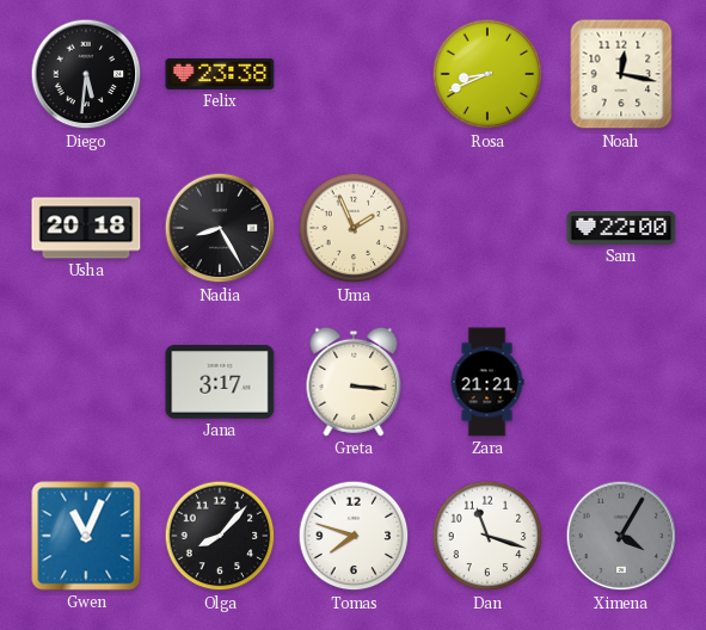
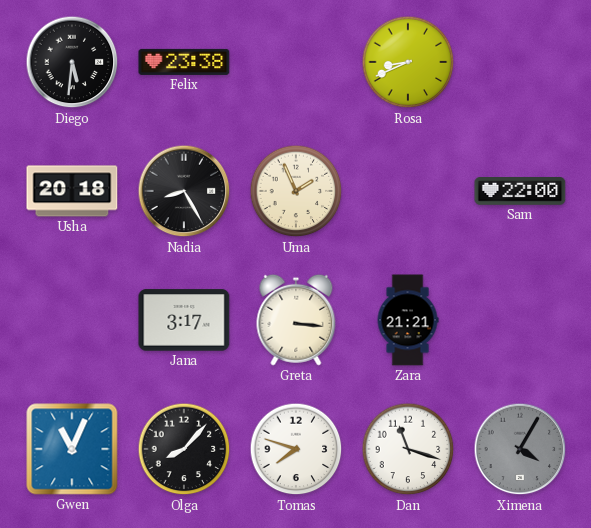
Noah: 12:17 -> none
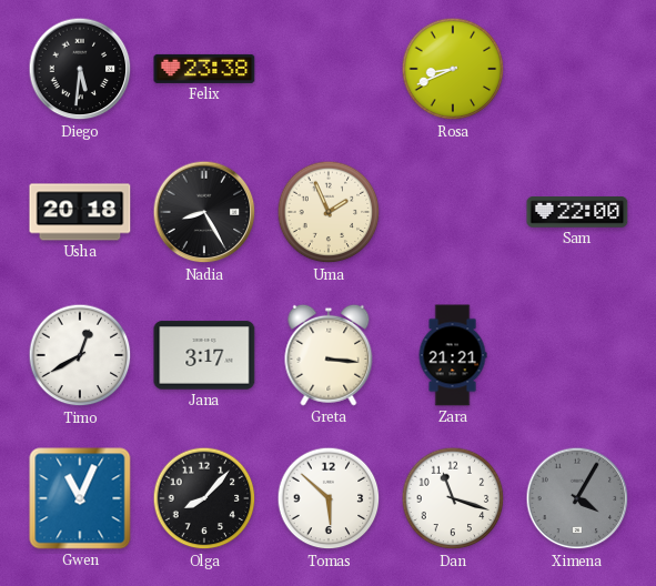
Timo: none -> 12:40
Tomas: 7:48 -> 5:52
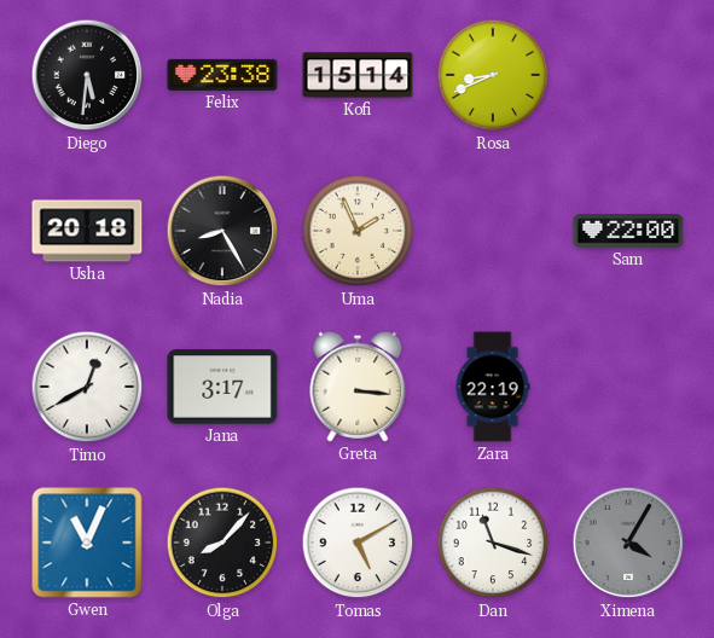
Kofi: none -> 15:14
Zara: 21:21 -> 22:19
Tomas: 5:52 -> 5:10
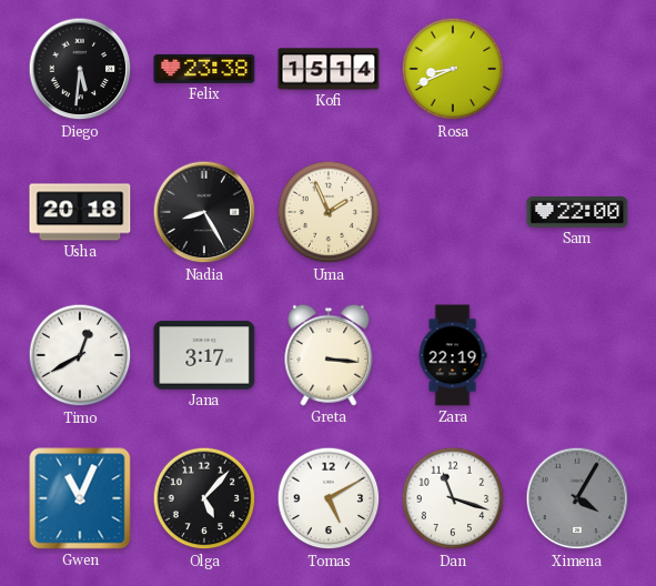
Olga: 8:07 -> 5:07
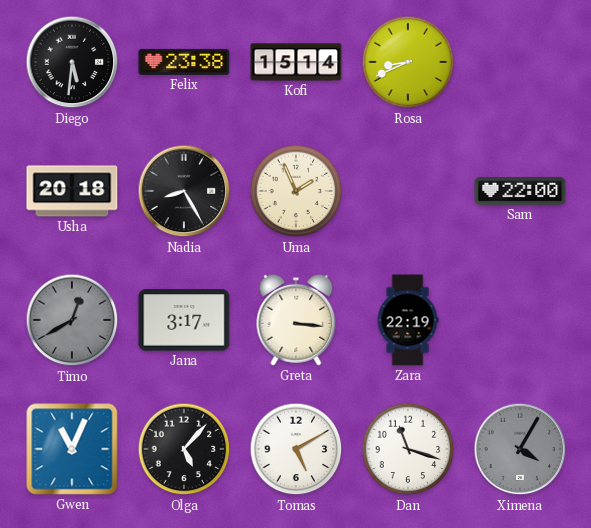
Timo dial: white -> grey
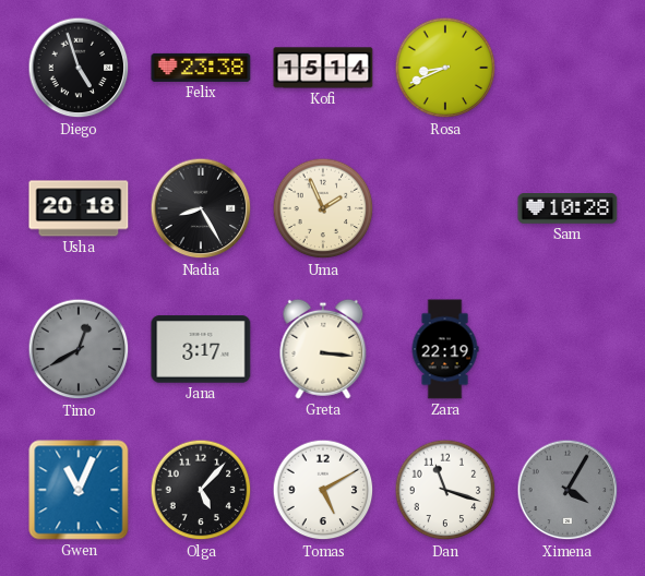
Diego: 5:31 -> 4:57
Sam: 22:00 -> 10:28
